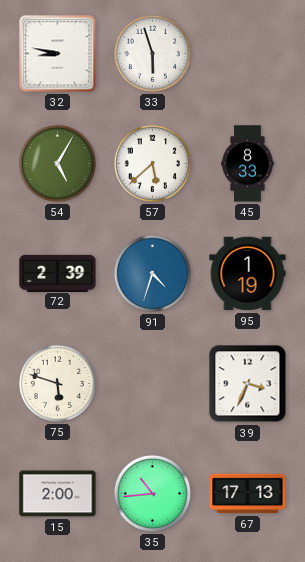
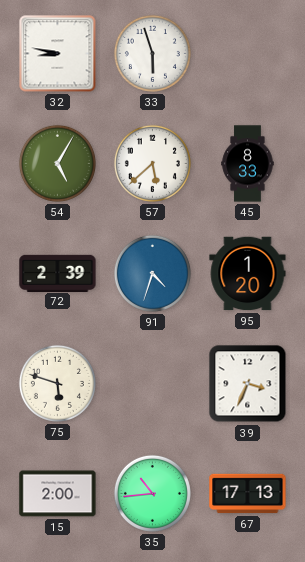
95: 1:19 -> 1:20
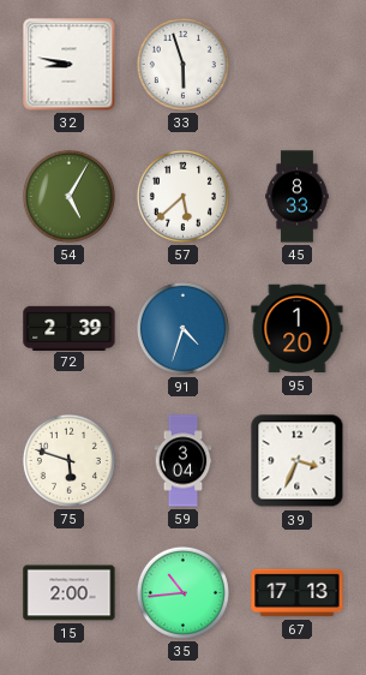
59: none -> 3:04
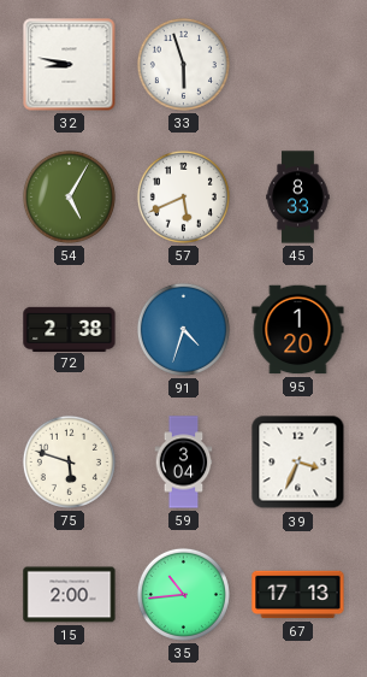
57: 5:38 -> 5:41
72: 2:39 -> 2:38
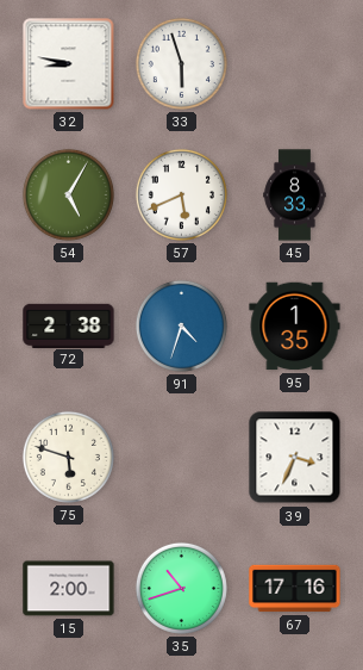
95: 1:20 -> 1:35
59: 3:04 -> none
35: 10:44 -> 10:42
67: 17:13 -> 17:16
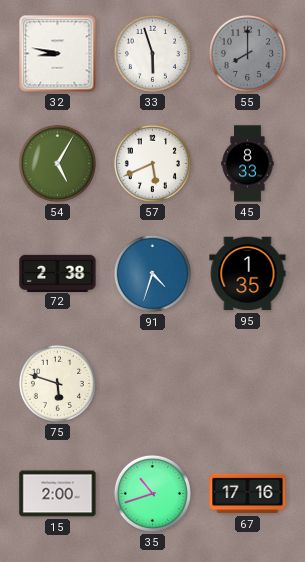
55: none -> 8:00
39: 3:34 -> none
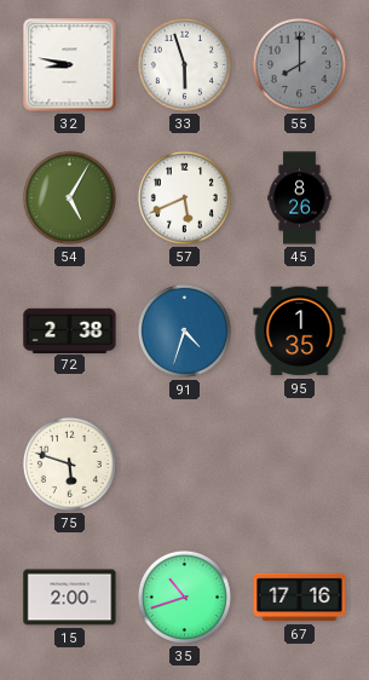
45: 8:33 -> 8:26
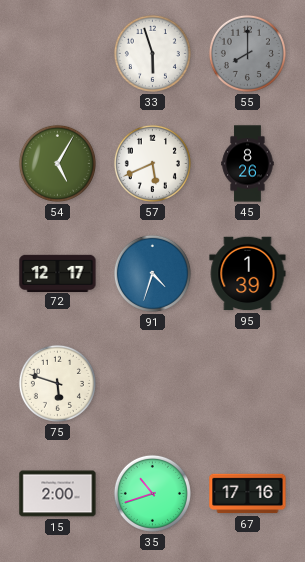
32: 8:47 -> none
72: 2:38 -> 12:17
95: 1:35 -> 1:39
